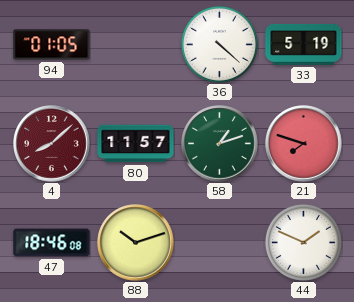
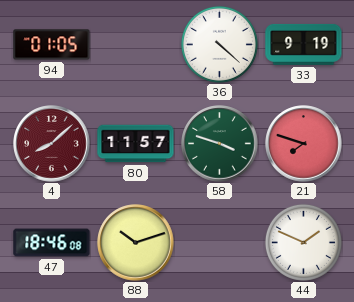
33: 5:19 -> 9:19
58: 1:12 -> 3:48
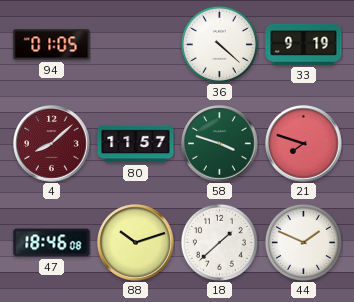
18: none -> 1:38
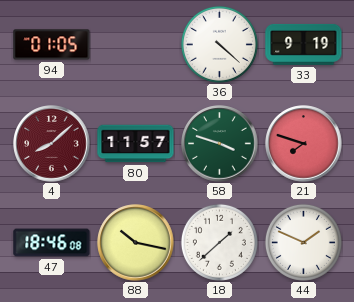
88: 10:12 -> 10:17
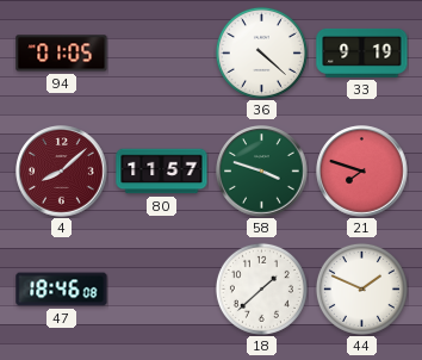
88: 10:17 -> none
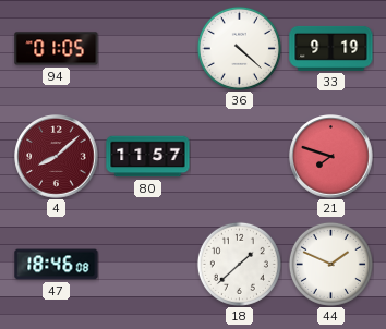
58: 3:48 -> none
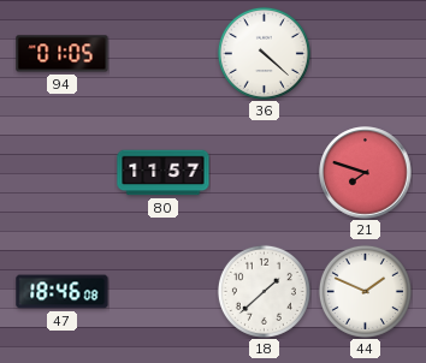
33: 9:19 -> none
4: 8:08 -> none
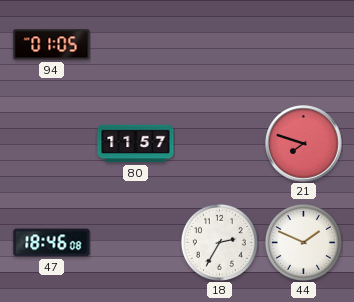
36: 4:22 -> none
18: 1:38 -> 2:35
